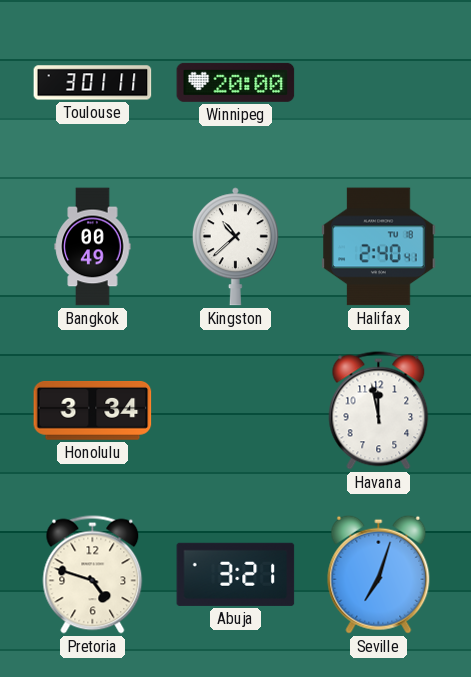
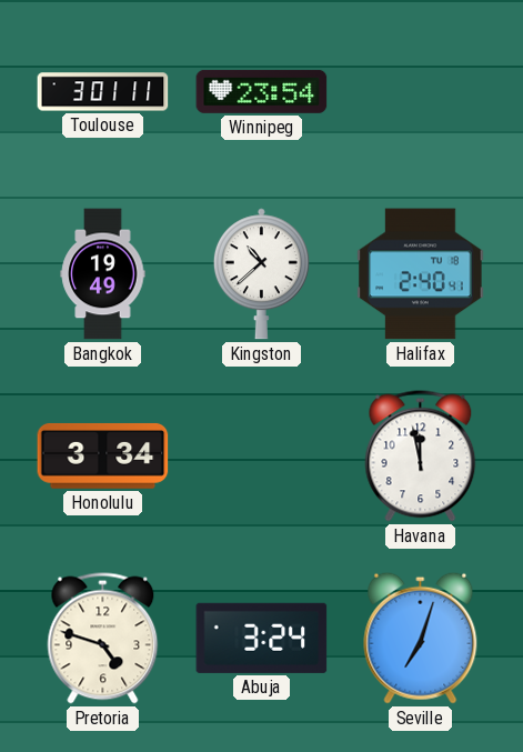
Winnipeg: 20:00 -> 23:54
Bangkok: 00:49 -> 19:49
Abuja: 3:21 -> 3:24
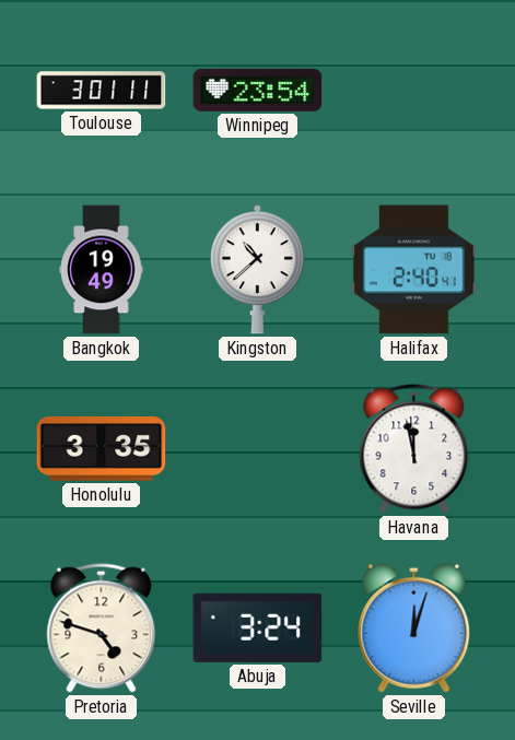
Honolulu: 3:34 -> 3:35
Seville: 7:03 -> 12:03
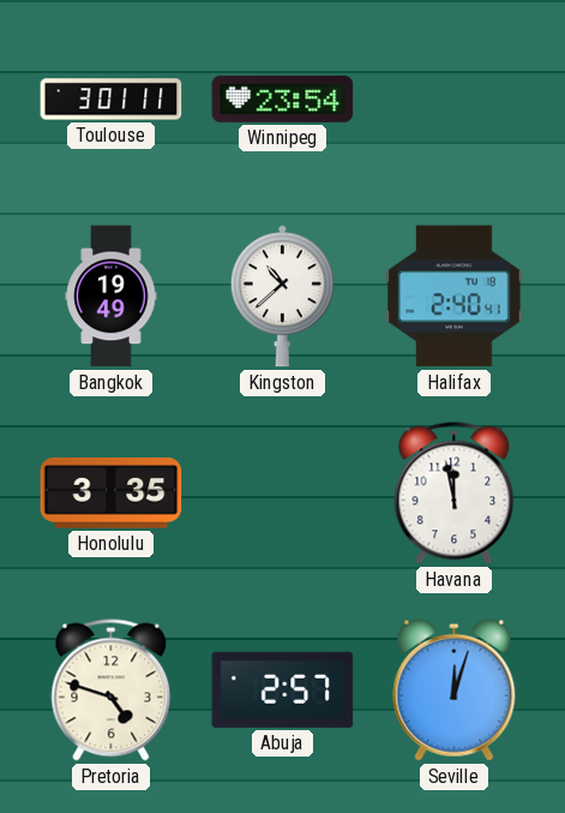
Abuja: 3:24 -> 2:57
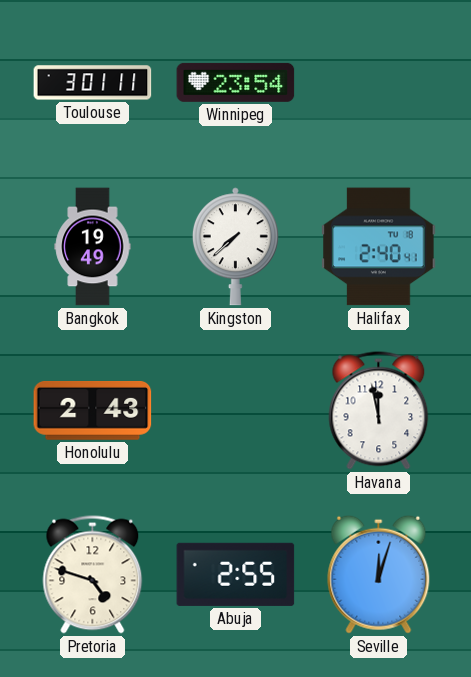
Kingston: 10:38 -> 7:38
Honolulu: 3:35 -> 2:43
Abuja: 2:57 -> 2:55
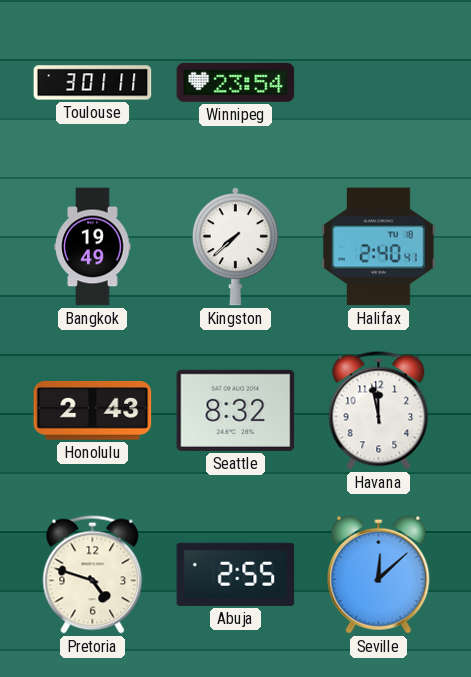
Seattle: none -> 8:32
Seville: 12:03 -> 12:08
